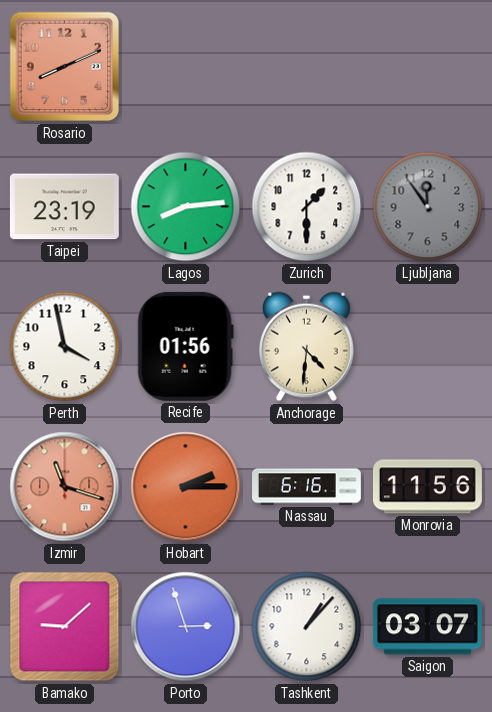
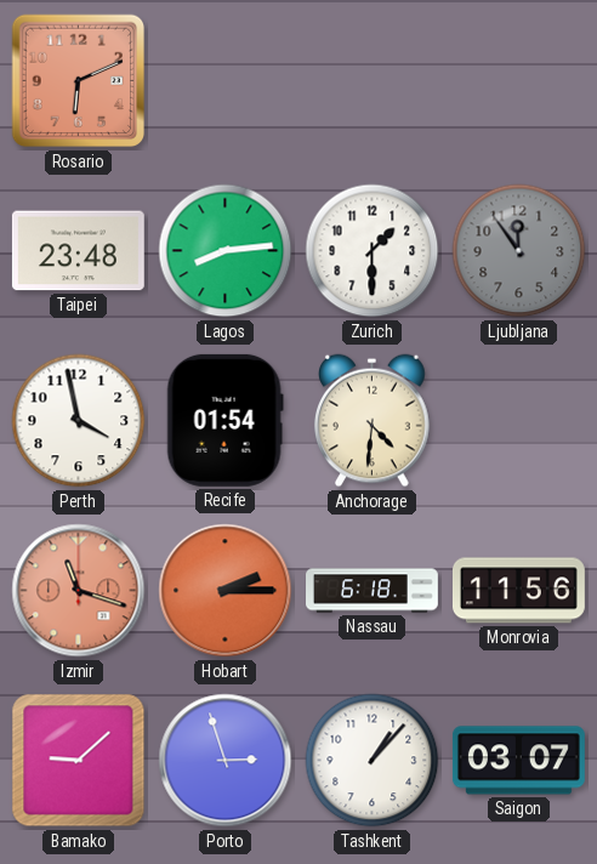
Rosario: 8:11 -> 6:11
Taipei: 23:19 -> 23:48
Recife: 01:56 -> 01:54
Nassau: 6:16 -> 6:18
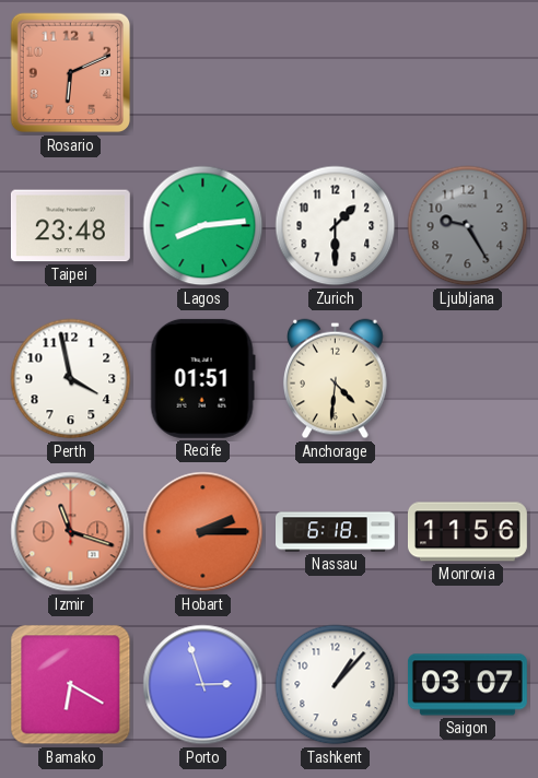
Ljubljana: 11:54 -> 9:25
Recife: 01:54 -> 01:51
Bamako: 9:08 -> 6:20
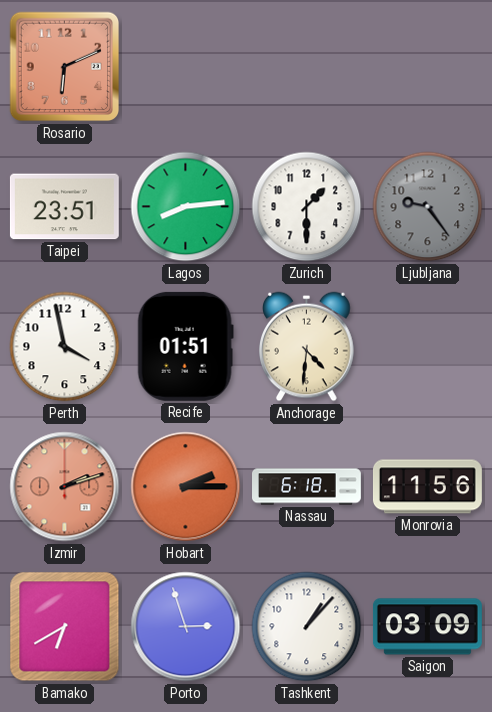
Taipei: 23:48 -> 23:51
Ljubljana: 9:25 -> 9:24
Izmir: 11:18 -> 2:12
Bamako: 6:20 -> 6:40
Saigon: 03:07 -> 03:09
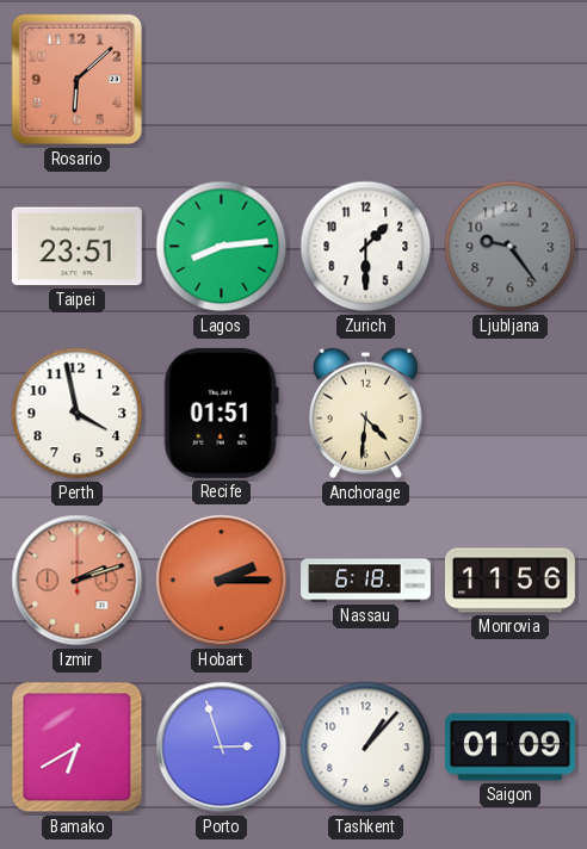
Rosario: 6:11 -> 6:08
Saigon: 03:09 -> 01:09
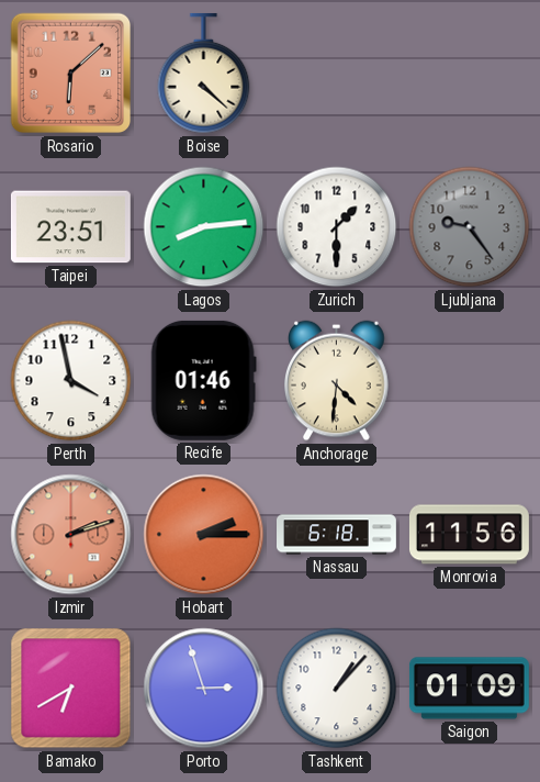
Boise: none -> 4:22
Recife: 01:51 -> 01:46
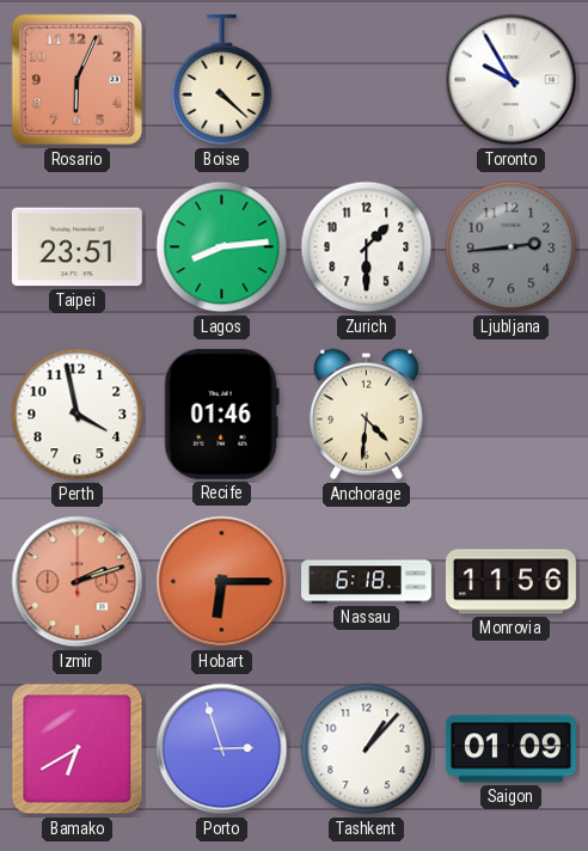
Rosario: 6:08 -> 6:04
Toronto: none -> 9:55
Ljubljana: 9:24 -> 2:44
Hobart: 2:15 -> 6:15
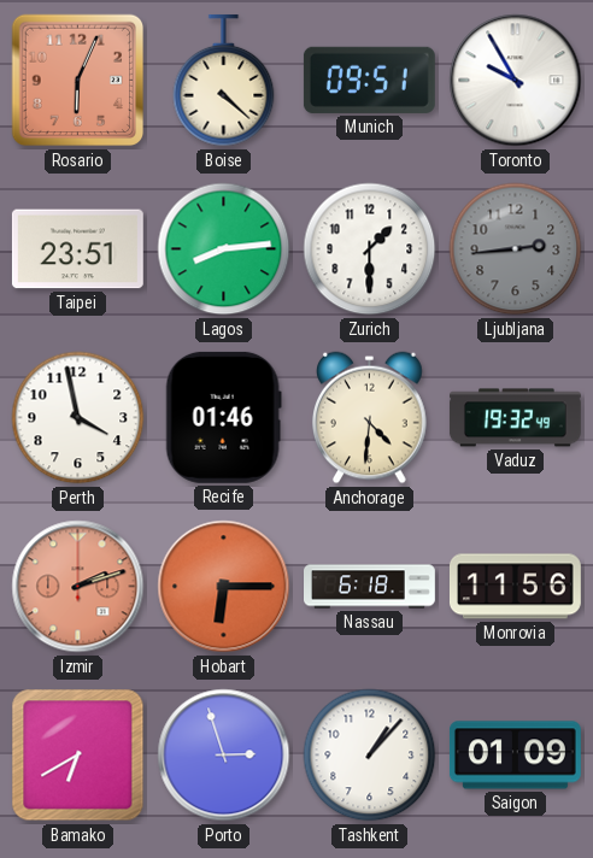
Munich: none -> 09:51
Vaduz: none -> 19:32
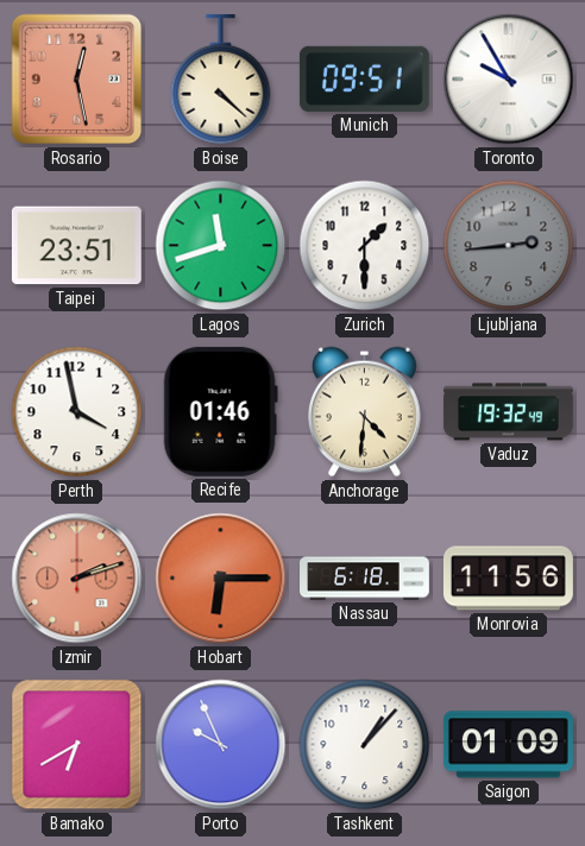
Rosario: 6:04 -> 12:28
Lagos: 8:14 -> 11:42
Porto: 2:57 -> 9:56
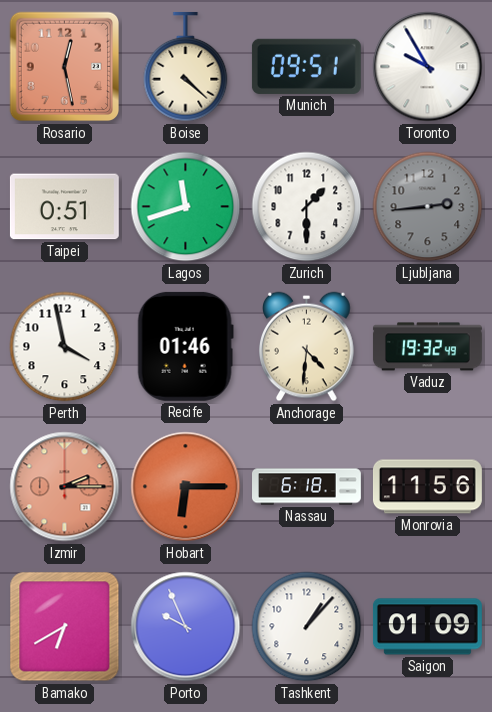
Taipei: 23:51 -> 0:51
Izmir: 2:12 -> 2:15
